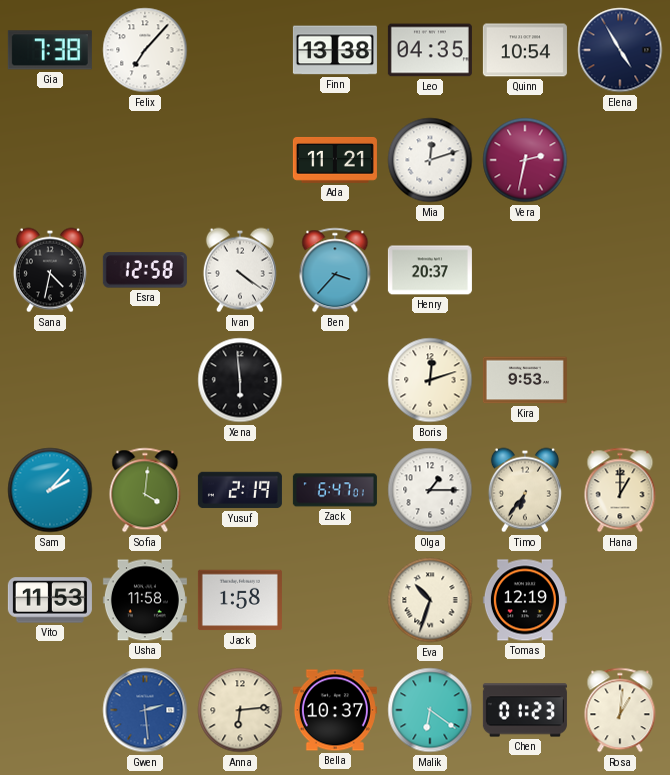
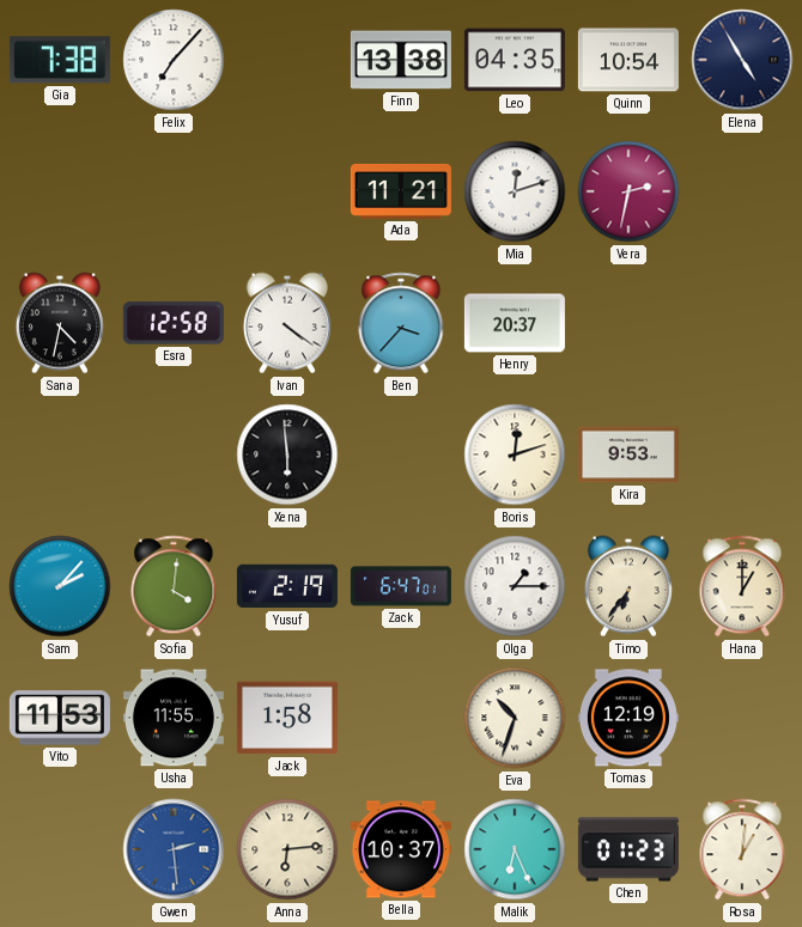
Usha: 11:58 -> 11:55
Malik: 6:21 -> 6:26
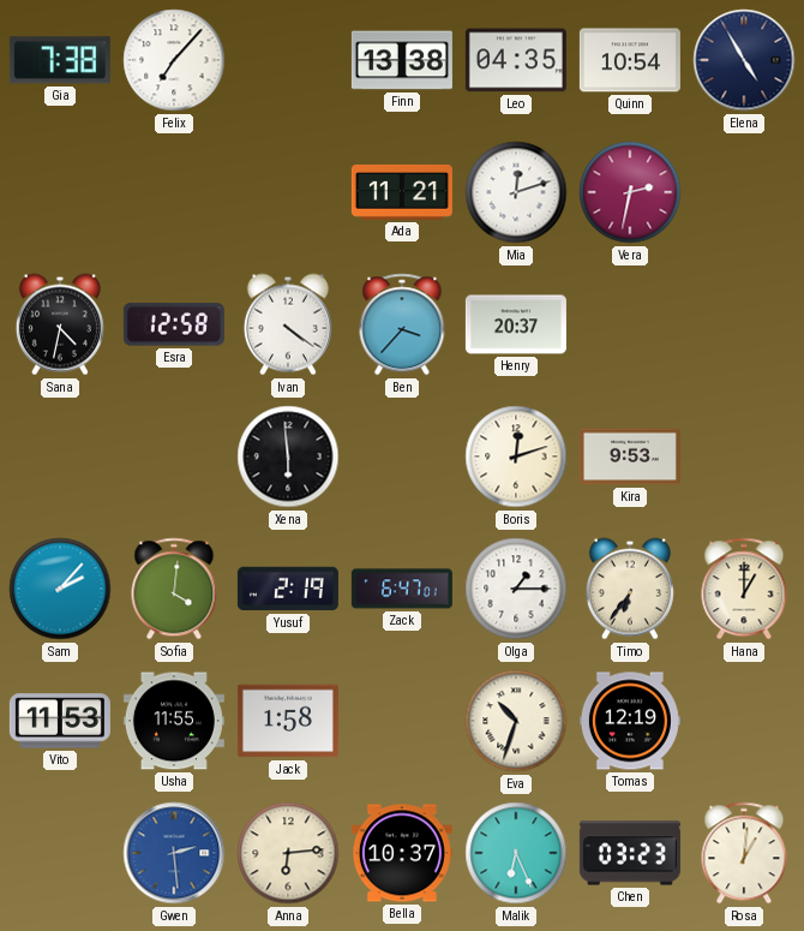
Chen: 01:23 -> 03:23
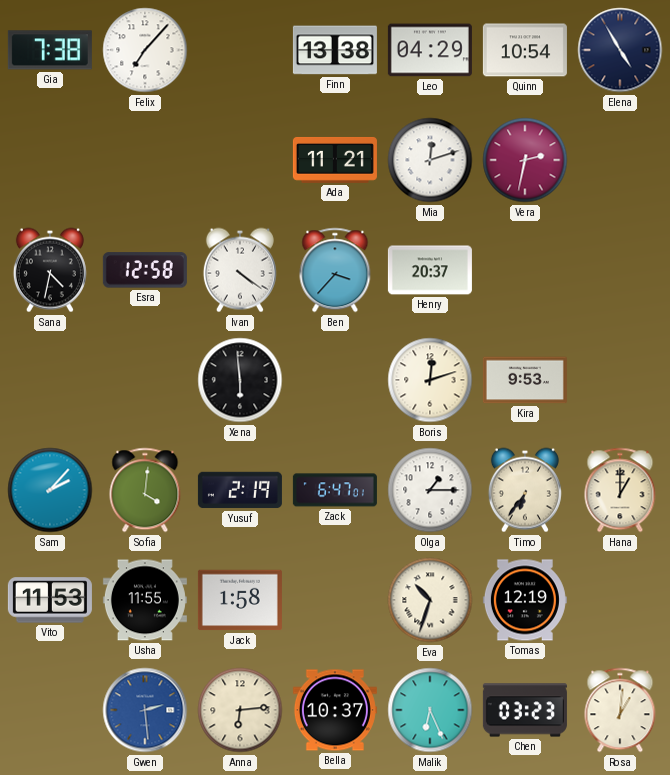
Leo: 04:35 -> 04:29
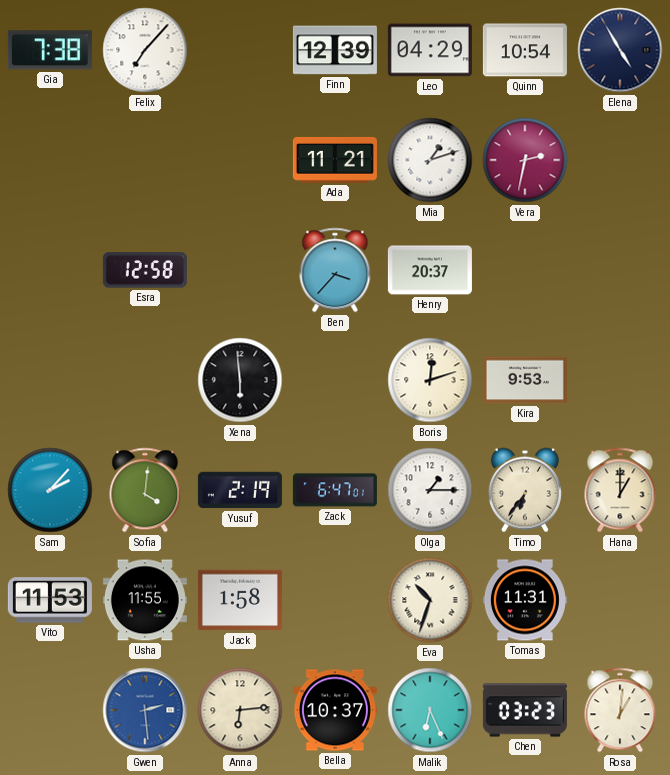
Finn: 13:38 -> 12:39
Mia: 12:12 -> 1:12
Sana: 4:32 -> none
Ivan: 4:21 -> none
Tomas: 12:19 -> 11:31
